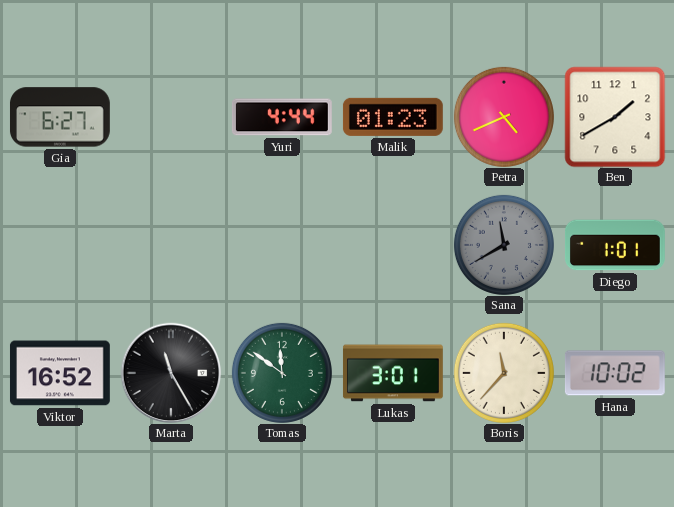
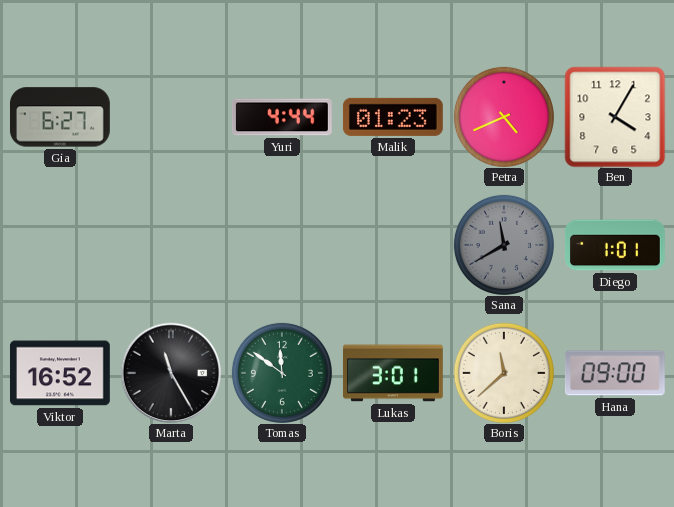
Ben: 1:40 -> 4:05
Boris: 11:37 -> 11:38
Hana: 10:02 -> 09:00
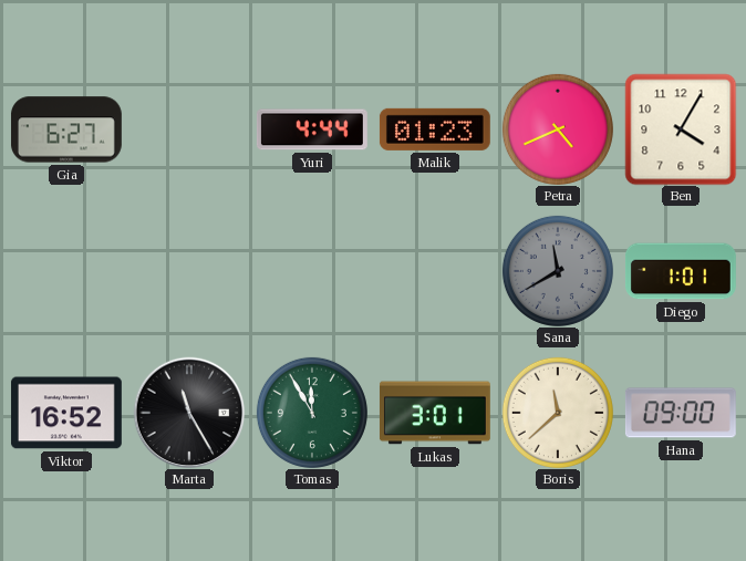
Tomas: 11:51 -> 11:55
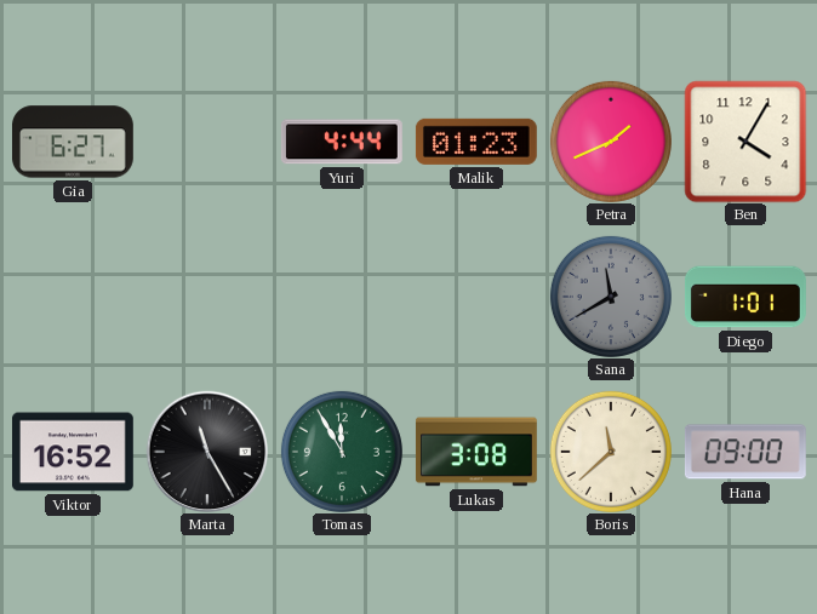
Petra: 4:41 -> 1:41
Lukas: 3:01 -> 3:08
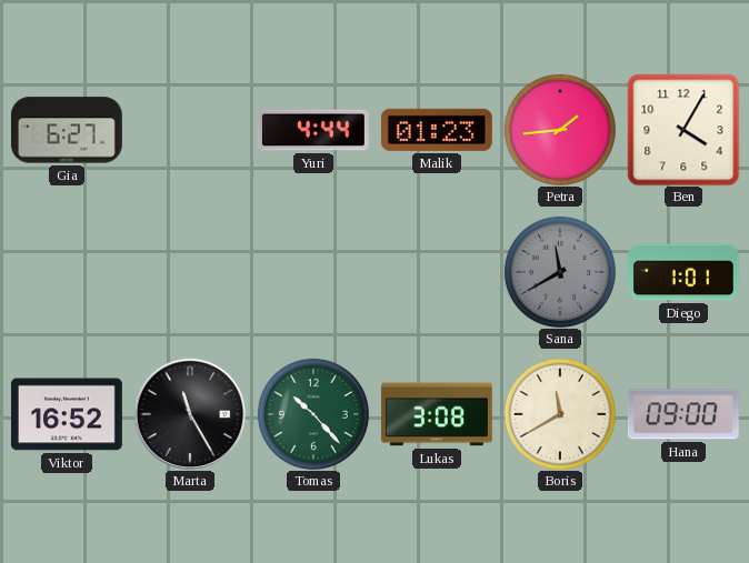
Petra: 1:41 -> 1:44
Tomas: 11:55 -> 10:23
Boris: 11:38 -> 11:40
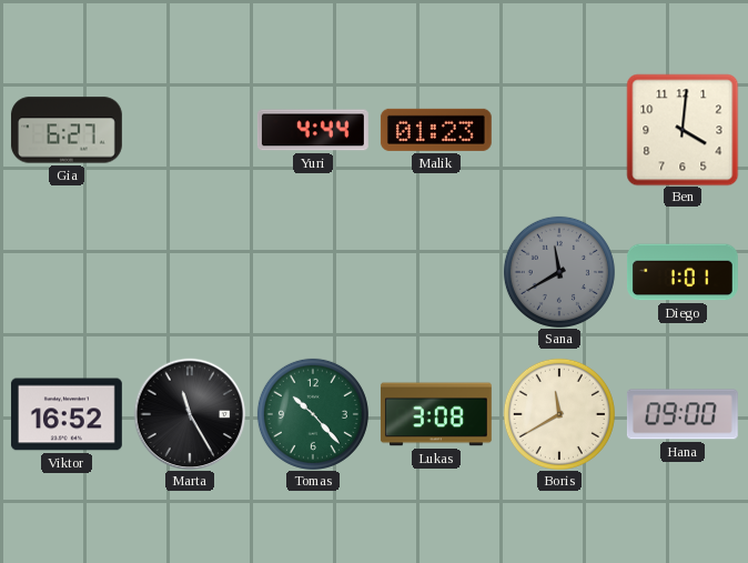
Petra: 1:44 -> none
Ben: 4:05 -> 4:01
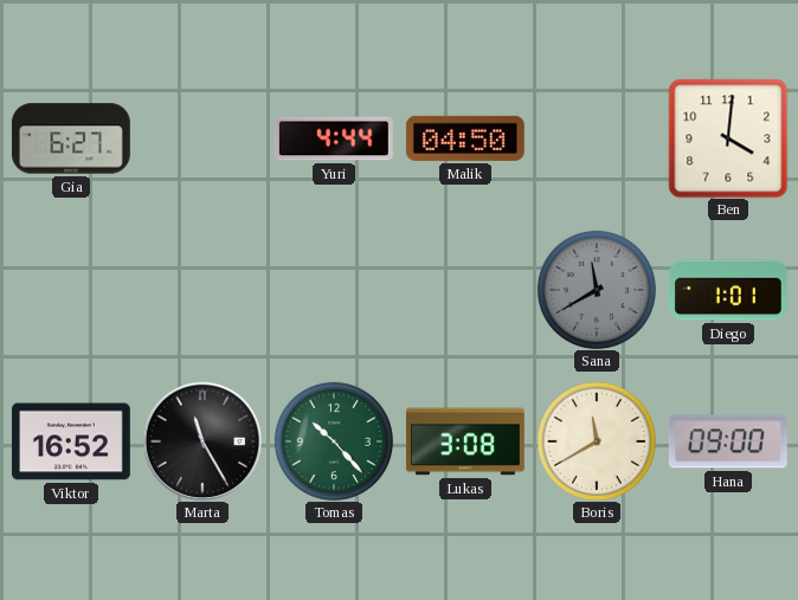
Malik: 01:23 -> 04:50
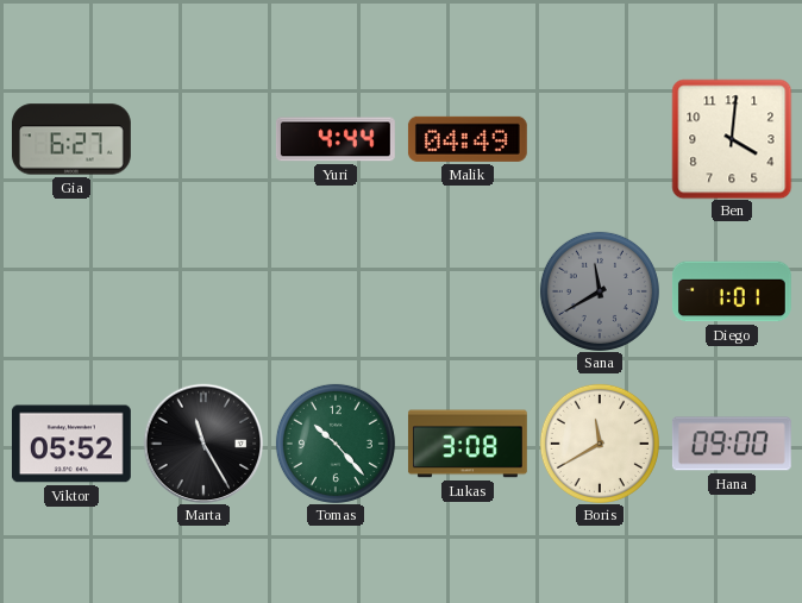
Malik: 04:50 -> 04:49
Viktor: 16:52 -> 05:52
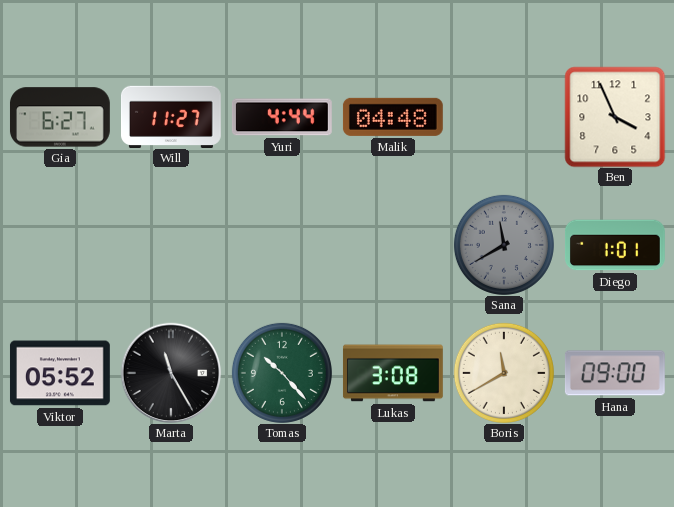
Will: none -> 11:27
Malik: 04:49 -> 04:48
Ben: 4:01 -> 3:56
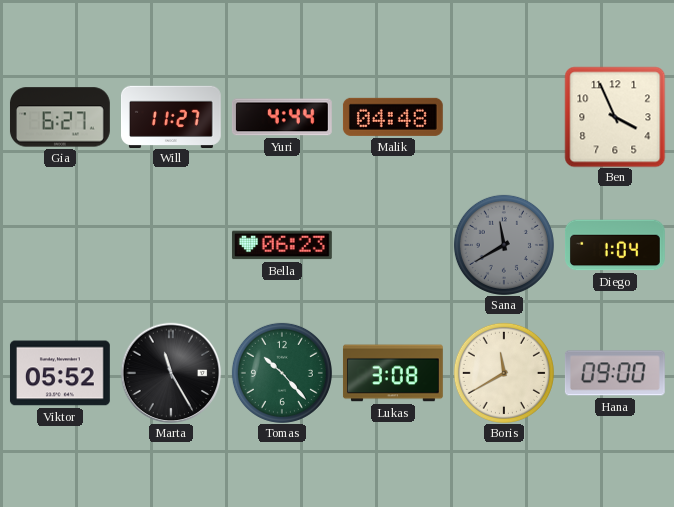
Bella: none -> 06:23
Diego: 1:01 -> 1:04
